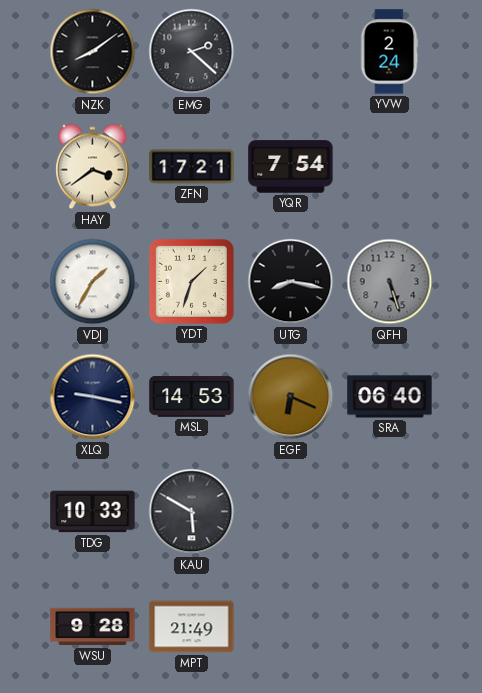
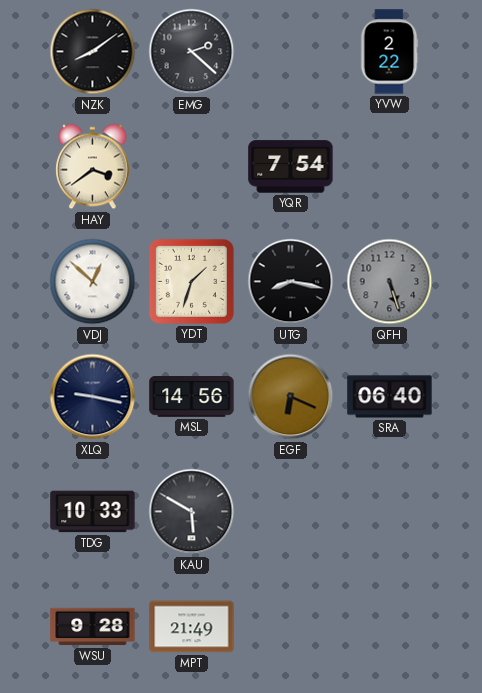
YVW: 2:24 -> 2:22
ZFN: 17:21 -> none
VDJ: 1:35 -> 12:52
MSL: 14:53 -> 14:56
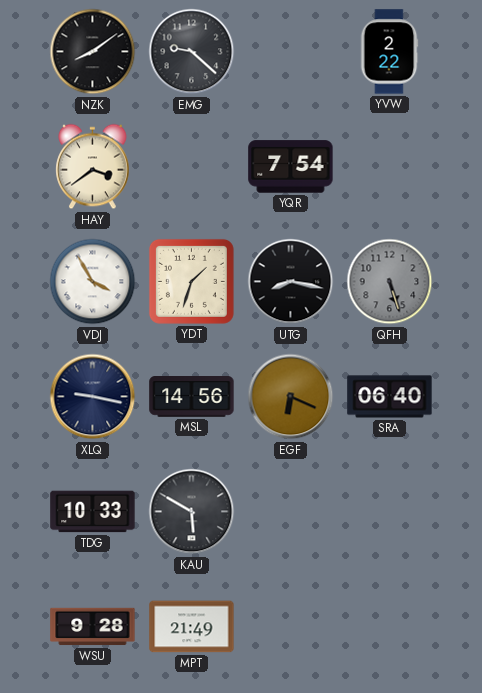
EMG: 2:22 -> 9:22
VDJ: 12:52 -> 3:55
